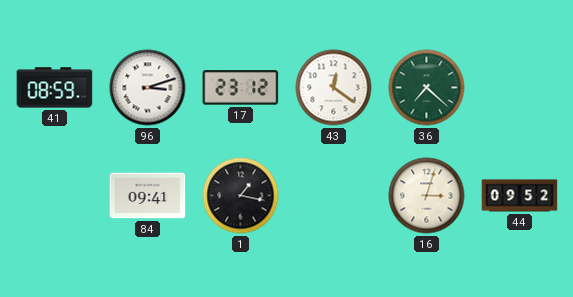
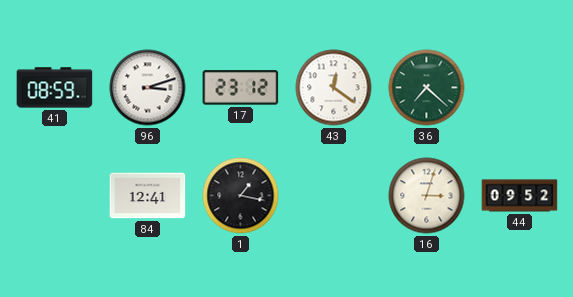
84: 09:41 -> 12:41
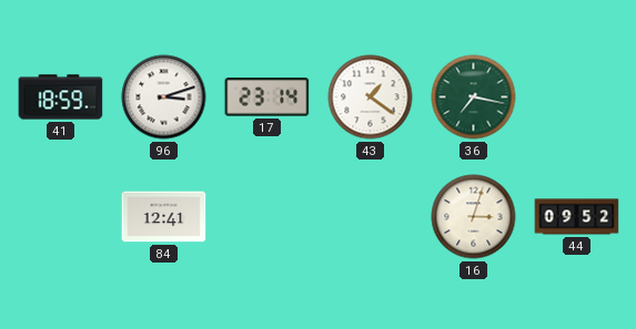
41: 08:59 -> 18:59
17: 23:12 -> 23:14
43: 12:21 -> 1:21
36: 7:22 -> 7:17
1: 1:17 -> none
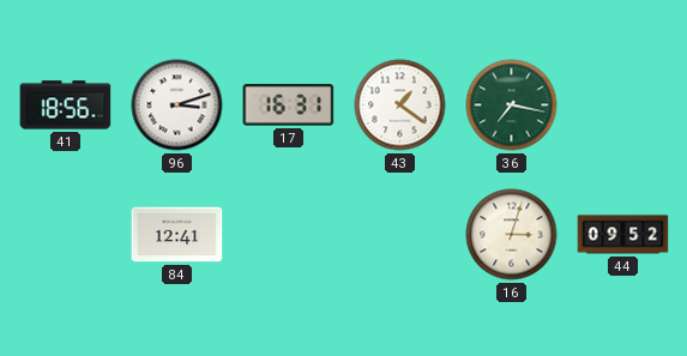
41: 18:59 -> 18:56
17: 23:14 -> 16:31
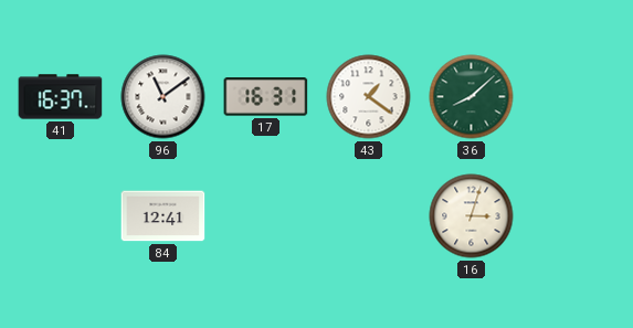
41: 18:56 -> 16:37
96: 3:12 -> 11:09
36: 7:17 -> 8:08
44: 09:52 -> none
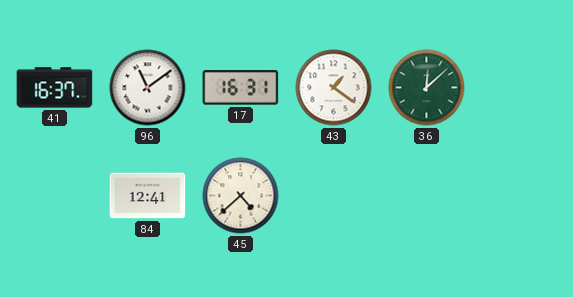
36: 8:08 -> 12:08
45: none -> 4:38
16: 3:03 -> none
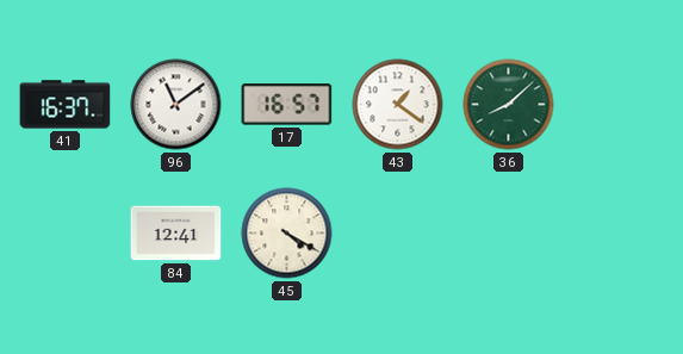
17: 16:31 -> 16:57
36: 12:08 -> 8:08
45: 4:38 -> 4:20
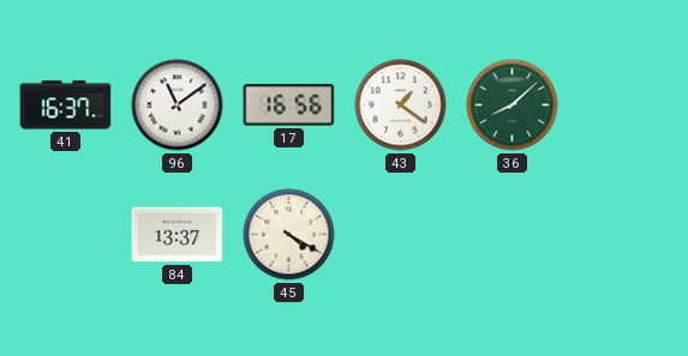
17: 16:57 -> 16:56
84: 12:41 -> 13:37
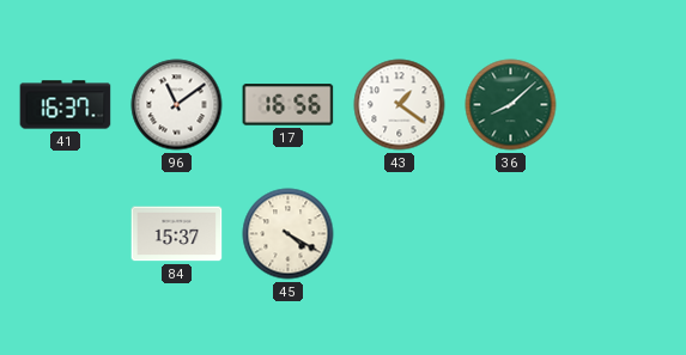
84: 13:37 -> 15:37
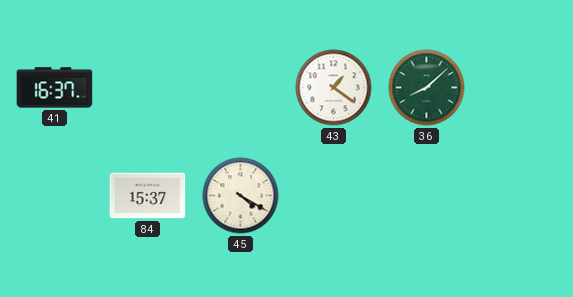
96: 11:09 -> none
17: 16:56 -> none
